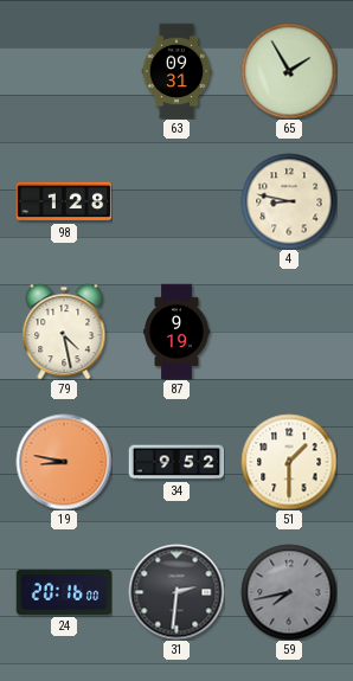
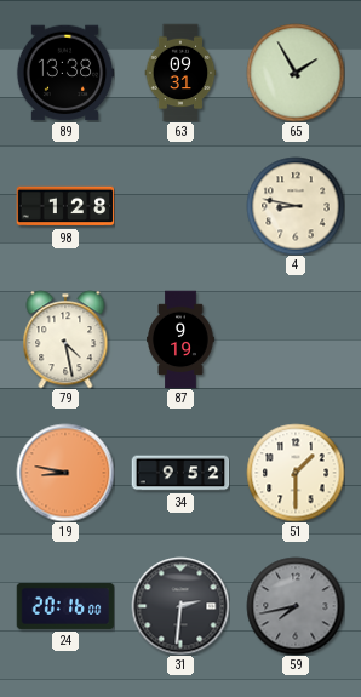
89: none -> 13:38
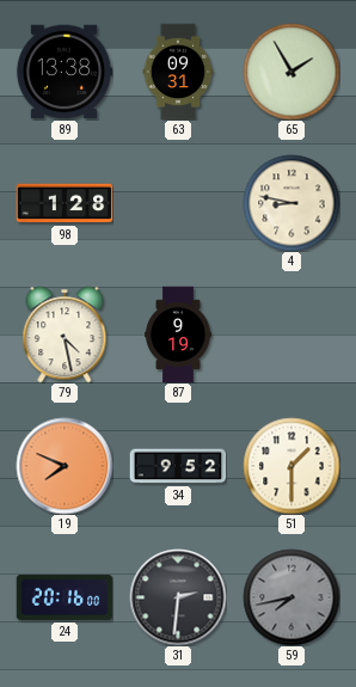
19: 8:47 -> 7:49
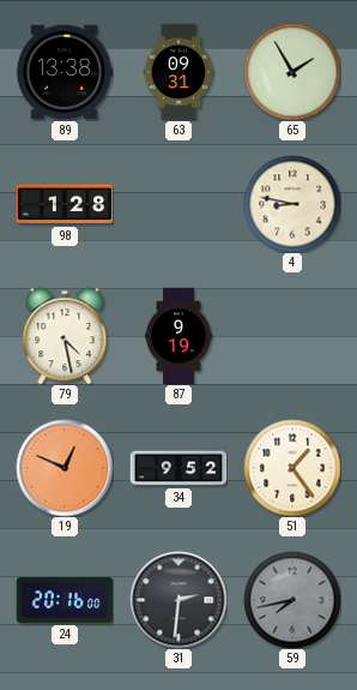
19: 7:49 -> 12:49
51: 1:30 -> 1:24
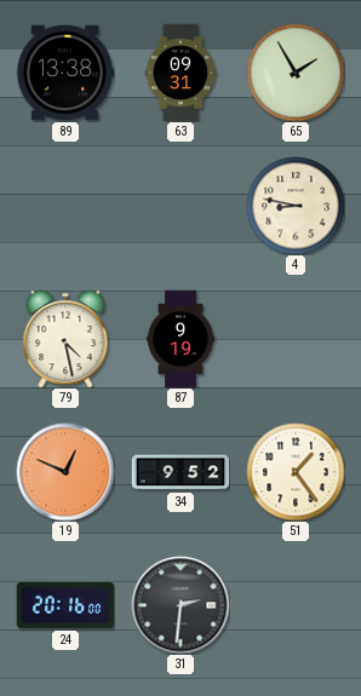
98: 1:28 -> none
59: 7:43 -> none
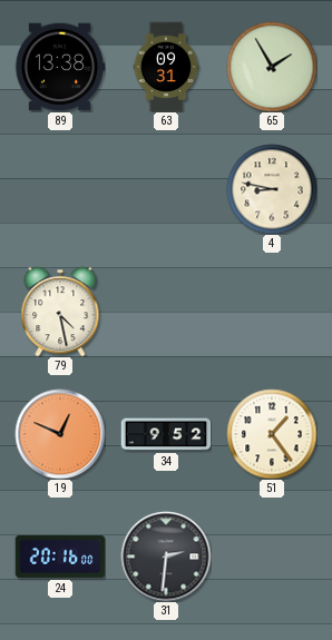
87: 9:19 -> none
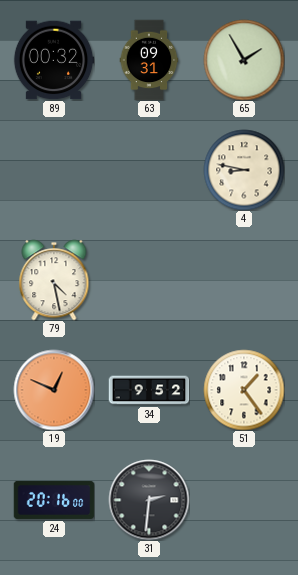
89: 13:38 -> 00:32
